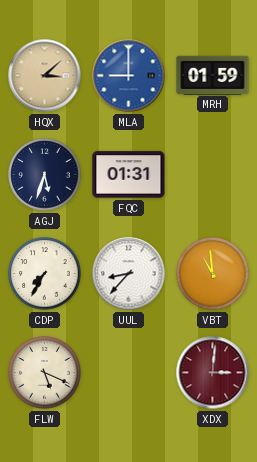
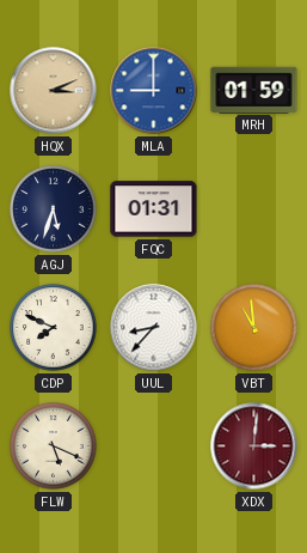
HQX: 3:08 -> 3:11
CDP: 7:35 -> 7:49
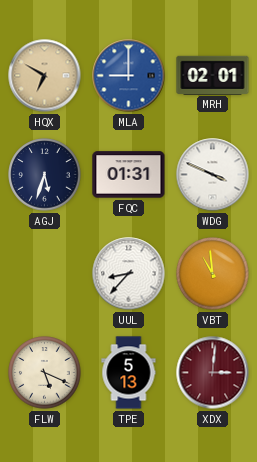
HQX: 3:11 -> 6:50
MRH: 01:59 -> 02:01
WDG: none -> 3:49
CDP: 7:49 -> none
TPE: none -> 5:13
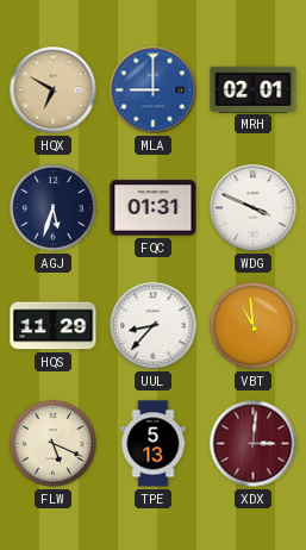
HQS: none -> 11:29
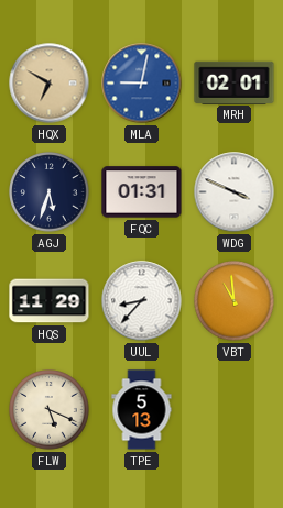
MLA: 9:00 -> 9:02
XDX: 3:01 -> none
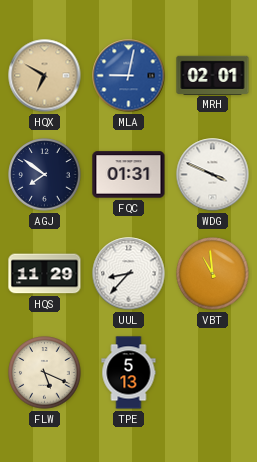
AGJ: 5:33 -> 7:51
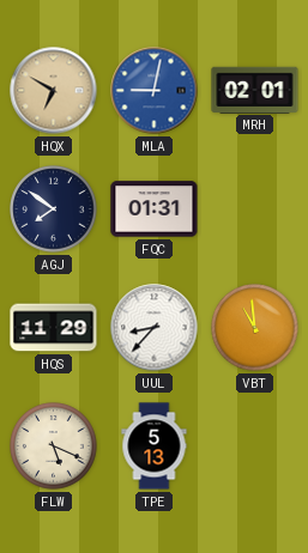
WDG: 3:49 -> none
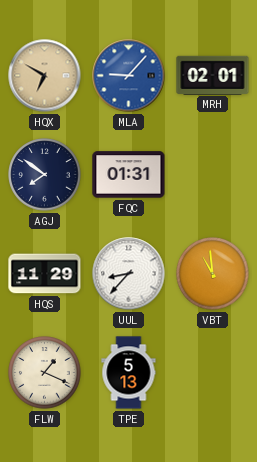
MLA: 9:02 -> 9:07
FLW: 5:19 -> 1:19
